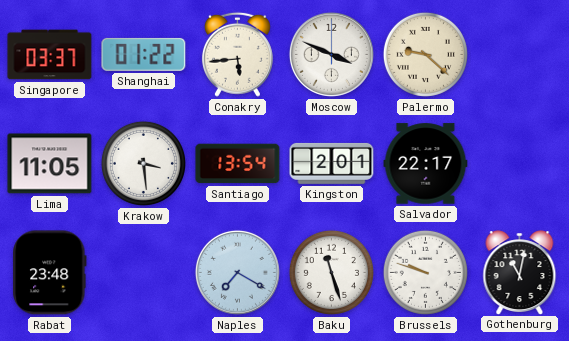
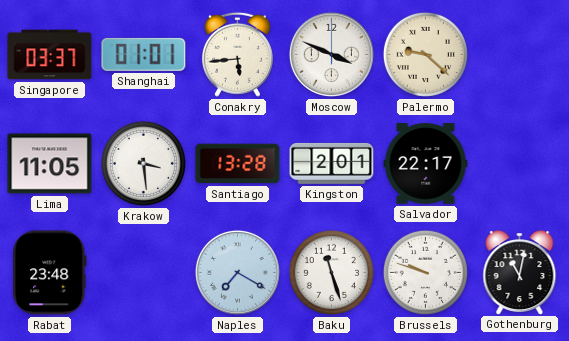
Shanghai: 01:22 -> 01:01
Santiago: 13:54 -> 13:28
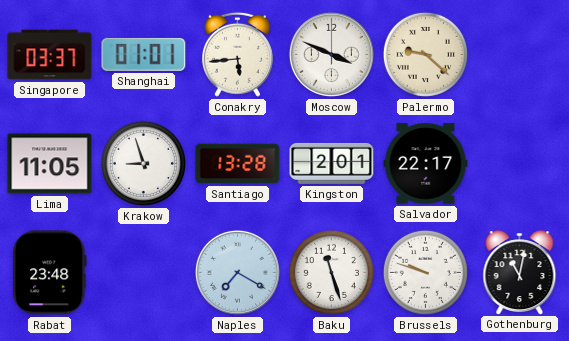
Krakow: 3:29 -> 8:57
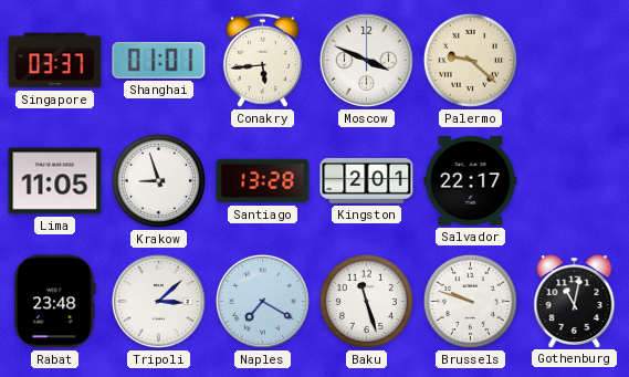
Tripoli: none -> 3:08
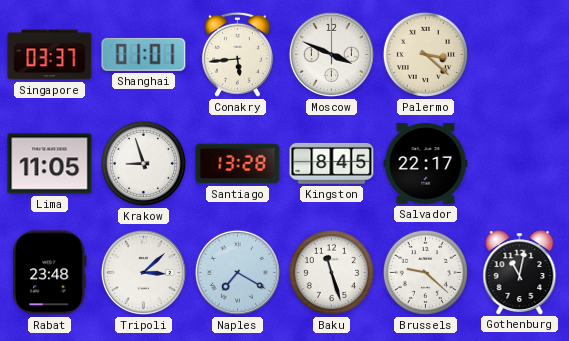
Palermo: 9:22 -> 3:22
Kingston: 2:01 -> 8:45
Brussels: 9:48 -> 9:22
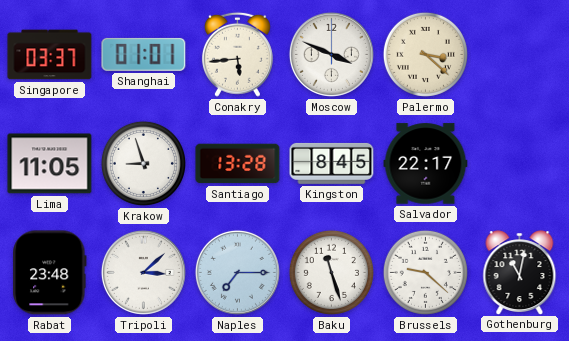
Naples: 7:20 -> 7:15
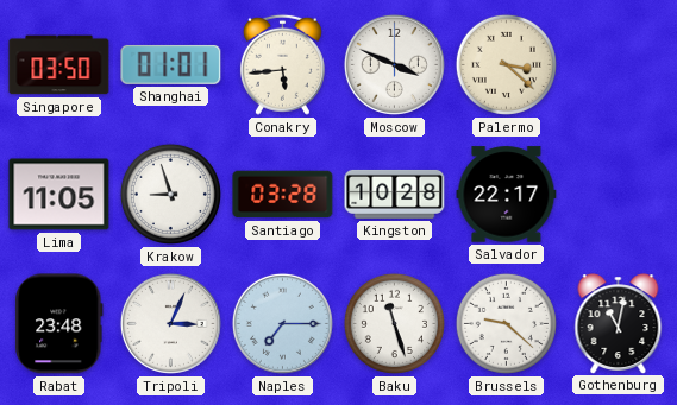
Singapore: 03:37 -> 03:50
Santiago: 13:28 -> 03:28
Kingston: 8:45 -> 10:28
Tripoli: 3:08 -> 3:04
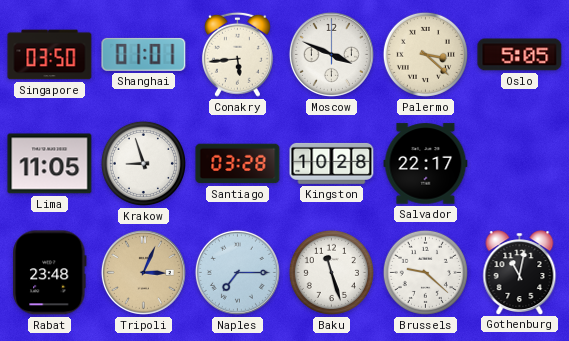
Oslo: none -> 5:05
Tripoli dial: white -> champagne
